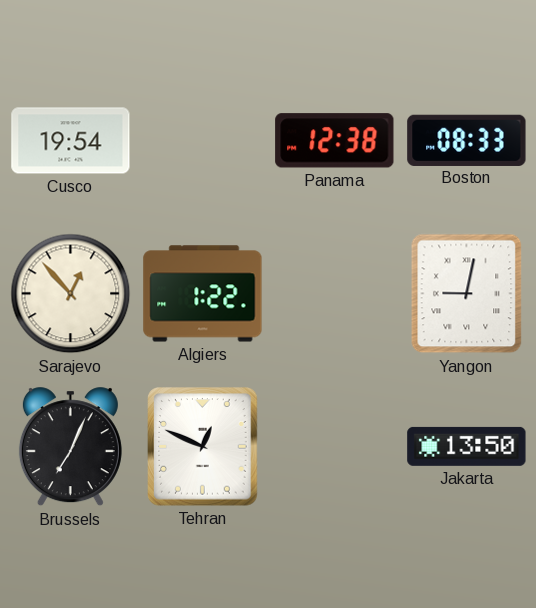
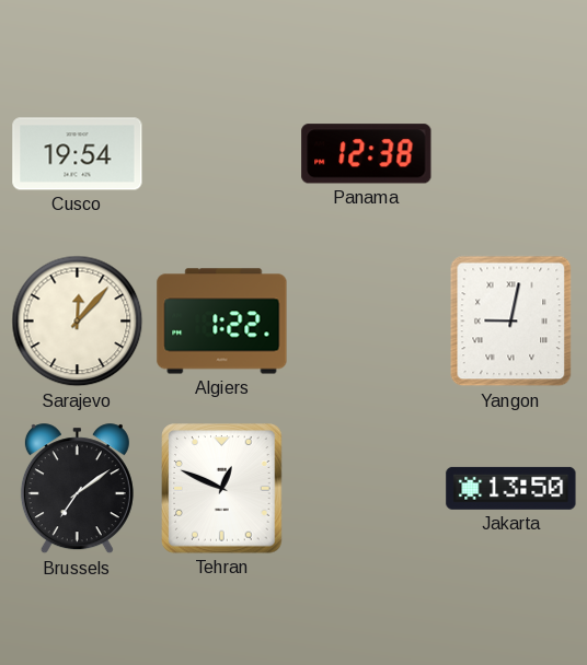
Boston: 08:33 -> none
Sarajevo: 12:53 -> 12:07
Brussels: 7:04 -> 7:09
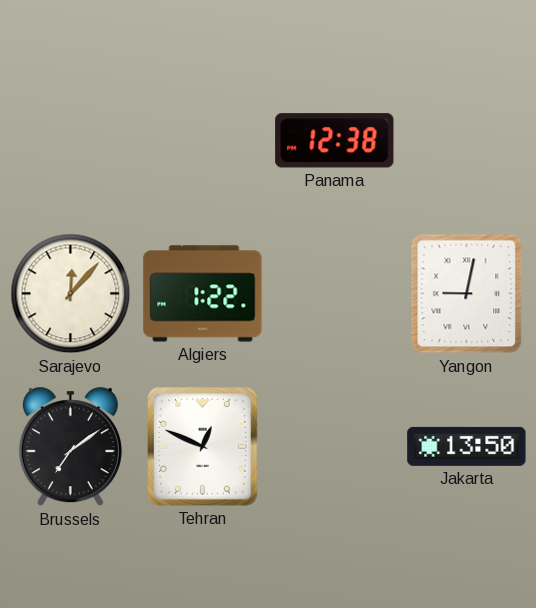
Cusco: 19:54 -> none
